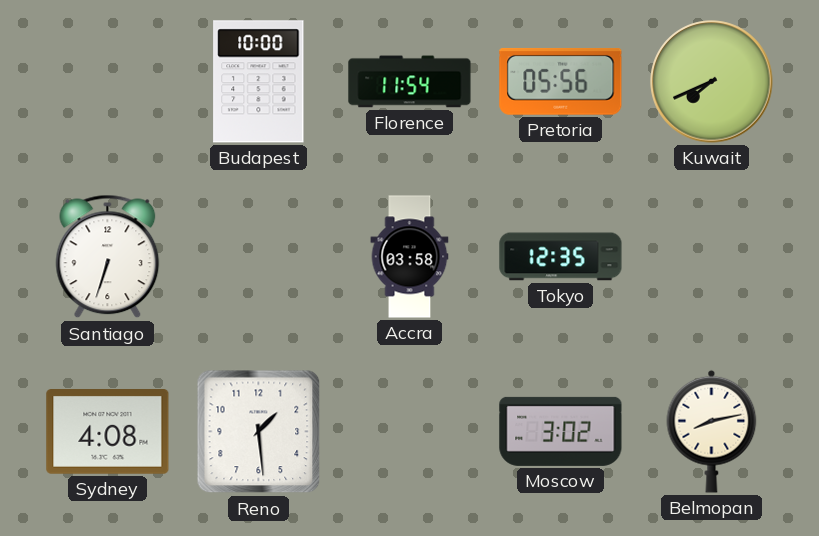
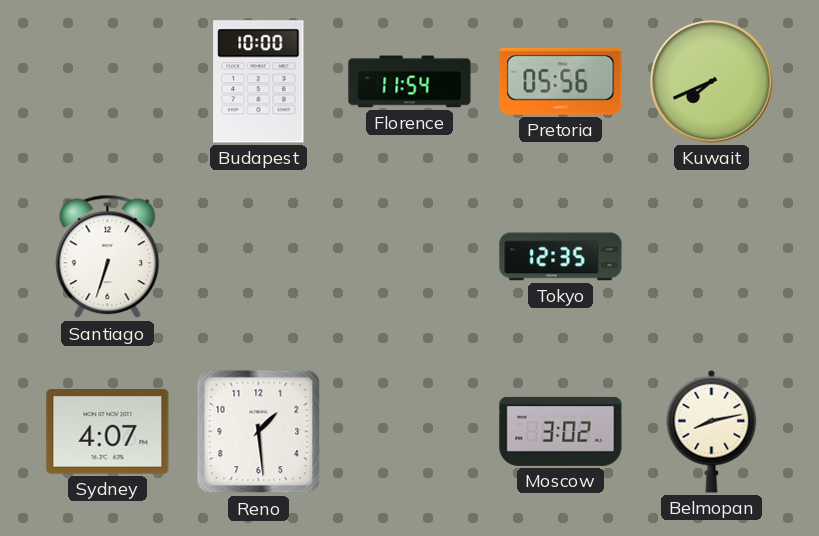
Accra: 03:58 -> none
Sydney: 4:08 -> 4:07
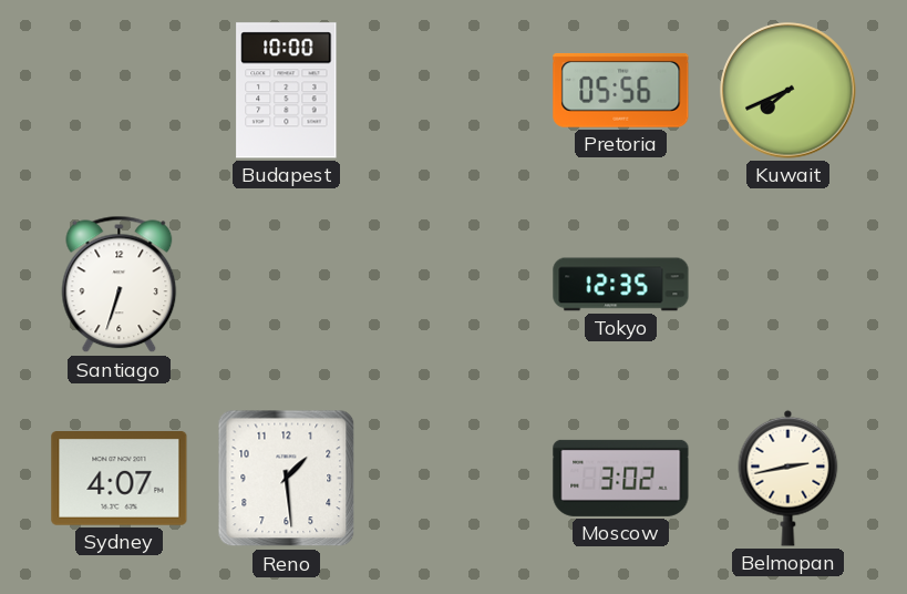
Florence: 11:54 -> none
Belmopan: 8:13 -> 2:43
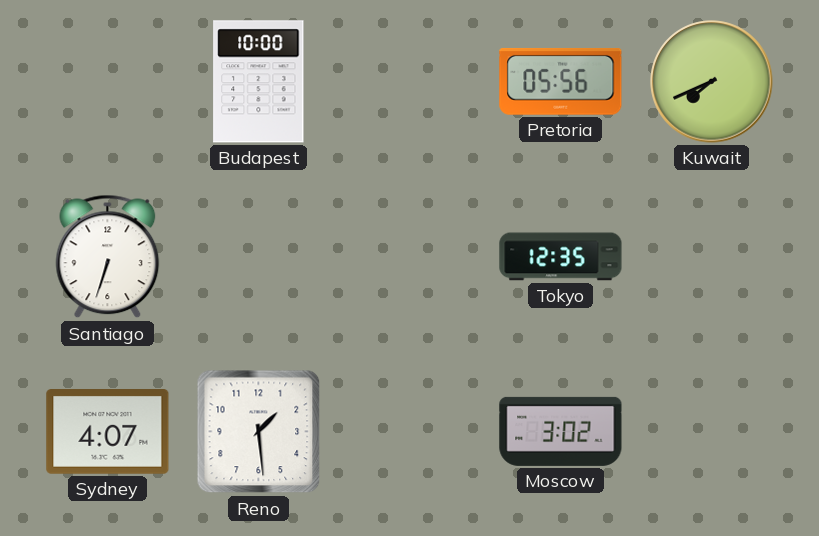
Belmopan: 2:43 -> none
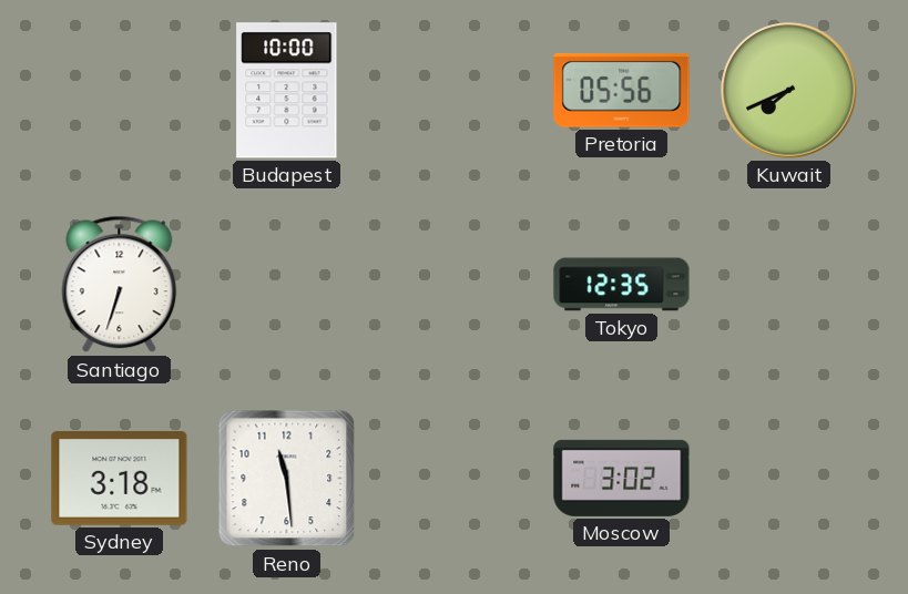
Sydney: 4:07 -> 3:18
Reno: 1:29 -> 11:29
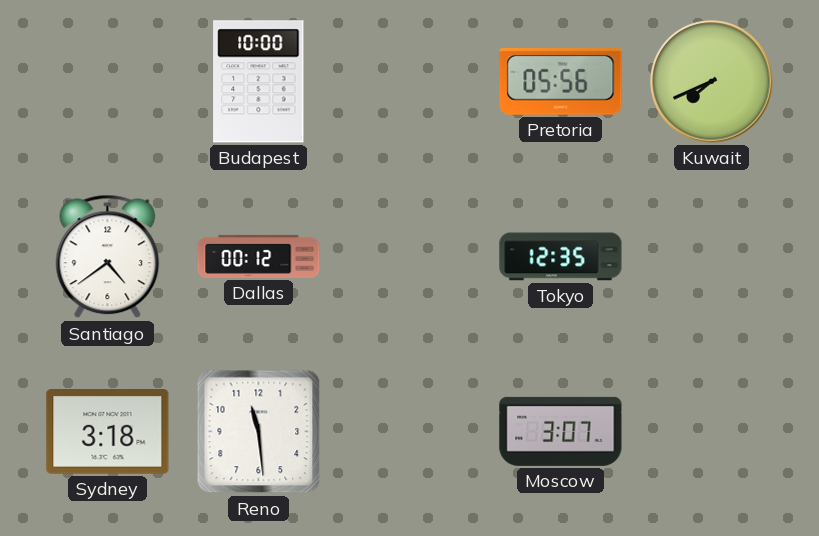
Santiago: 6:33 -> 4:39
Dallas: none -> 00:12
Moscow: 3:02 -> 3:07
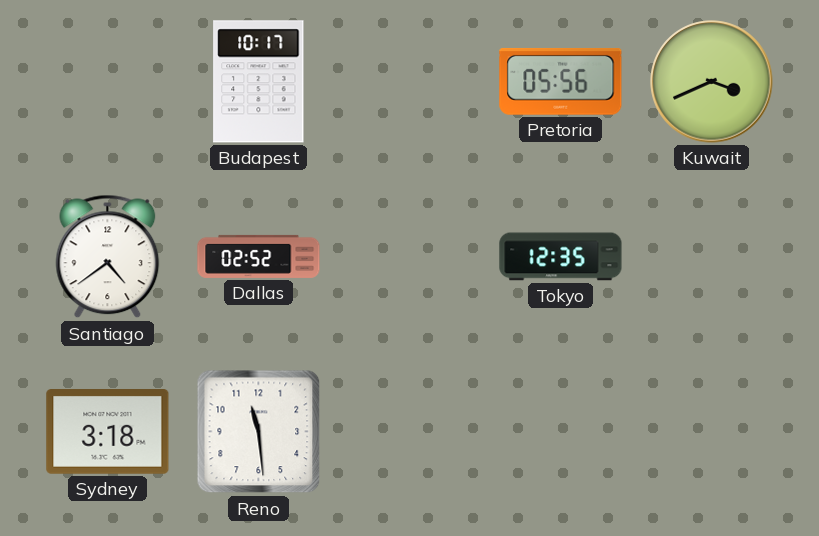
Budapest: 10:00 -> 10:17
Kuwait: 7:41 -> 3:41
Dallas: 00:12 -> 02:52
Moscow: 3:07 -> none
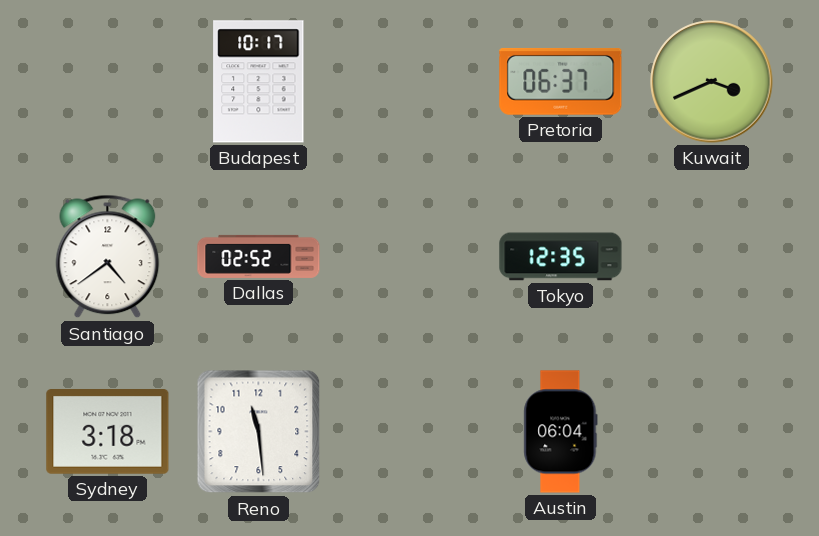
Pretoria: 05:56 -> 06:37
Austin: none -> 06:04
